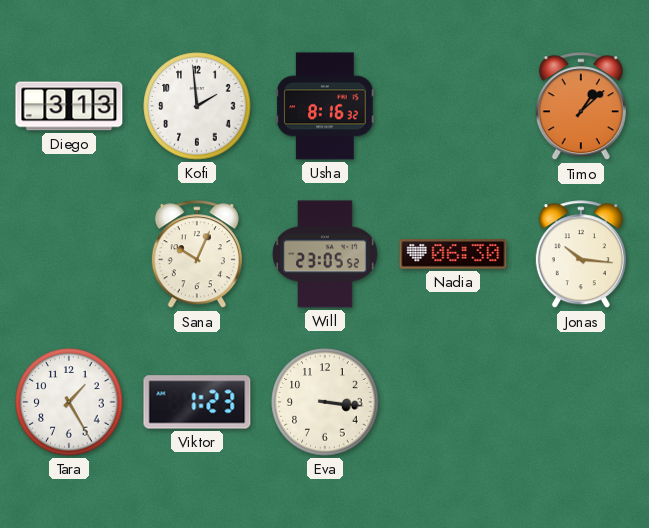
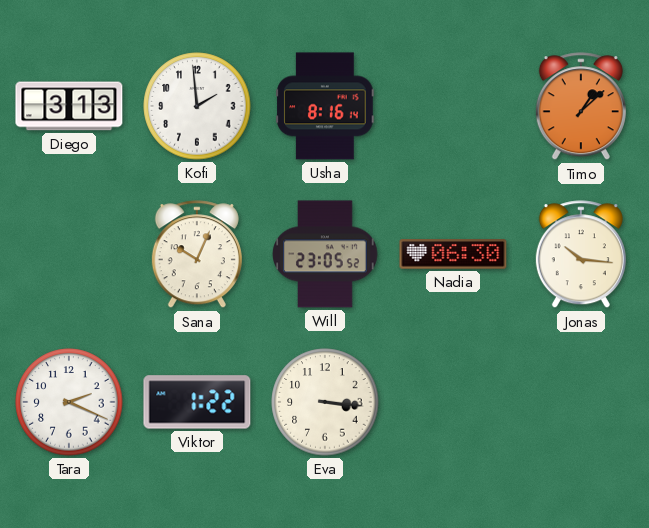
Usha: 8:16:32 -> 8:16:14
Tara: 1:25 -> 2:19
Viktor: 1:23 -> 1:22
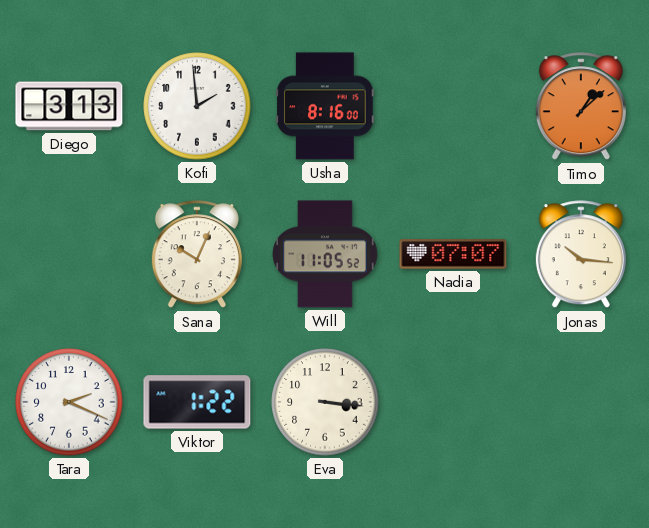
Usha: 8:16:14 -> 8:16:00
Will: 23:05 -> 11:05
Nadia: 06:30 -> 07:07
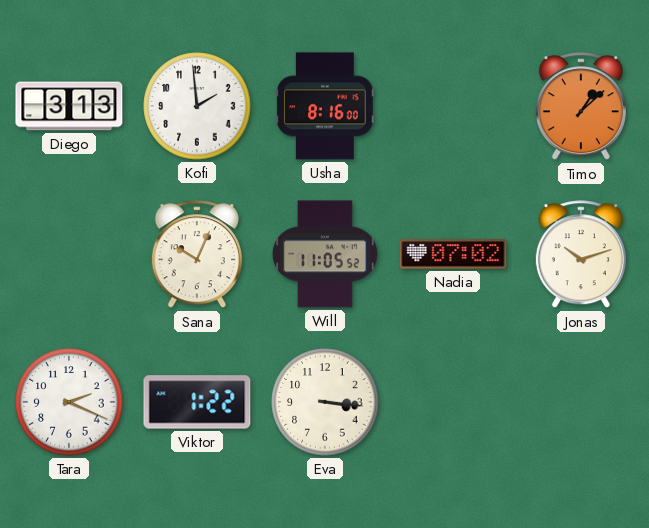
Nadia: 07:07 -> 07:02
Jonas: 10:16 -> 10:12
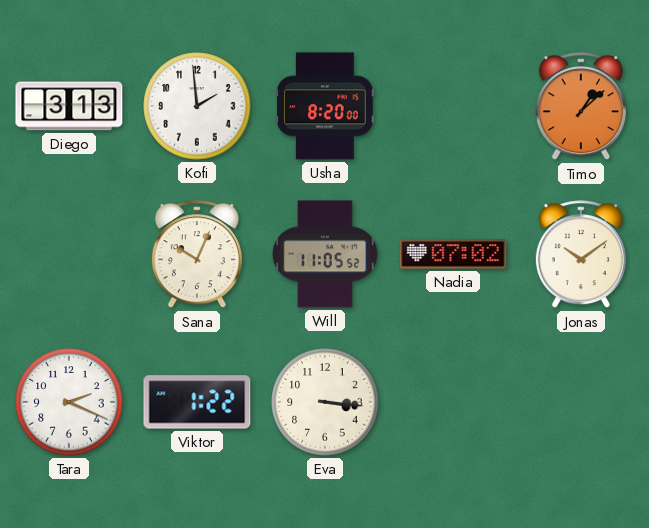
Usha: 8:16 -> 8:20
Jonas: 10:12 -> 10:09
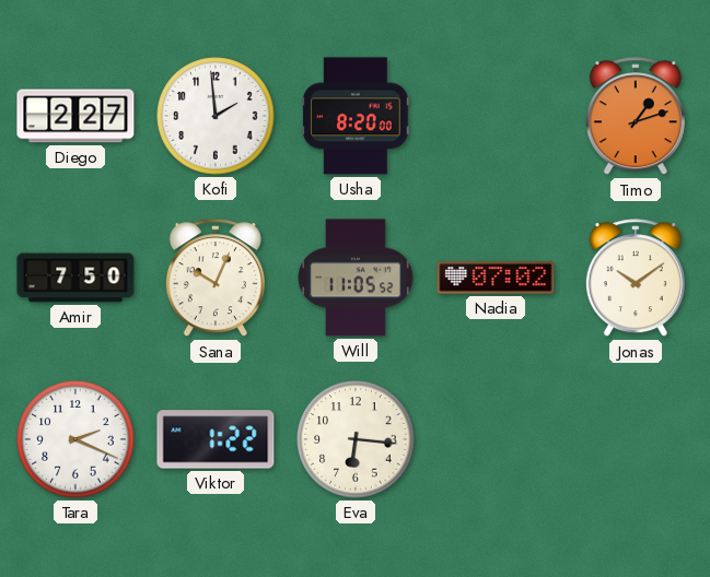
Diego: 3:13 -> 2:27
Timo: 1:08 -> 1:12
Amir: none -> 7:50
Eva: 3:16 -> 6:16
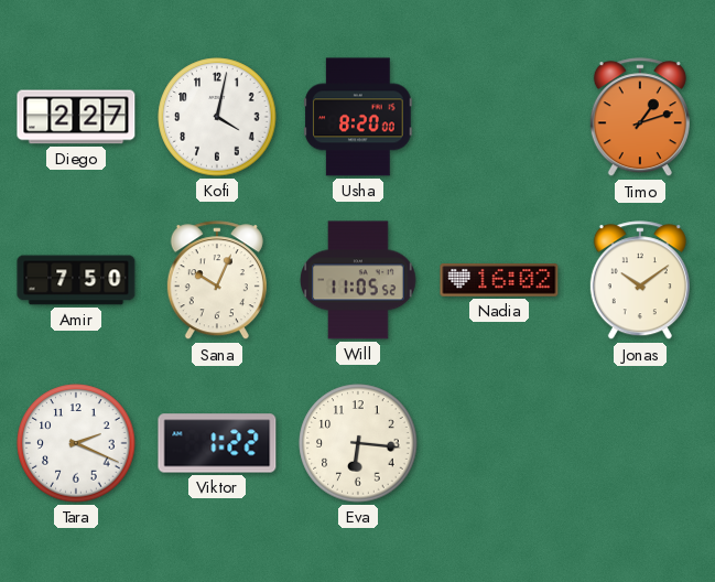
Kofi: 1:59 -> 4:02
Nadia: 07:02 -> 16:02
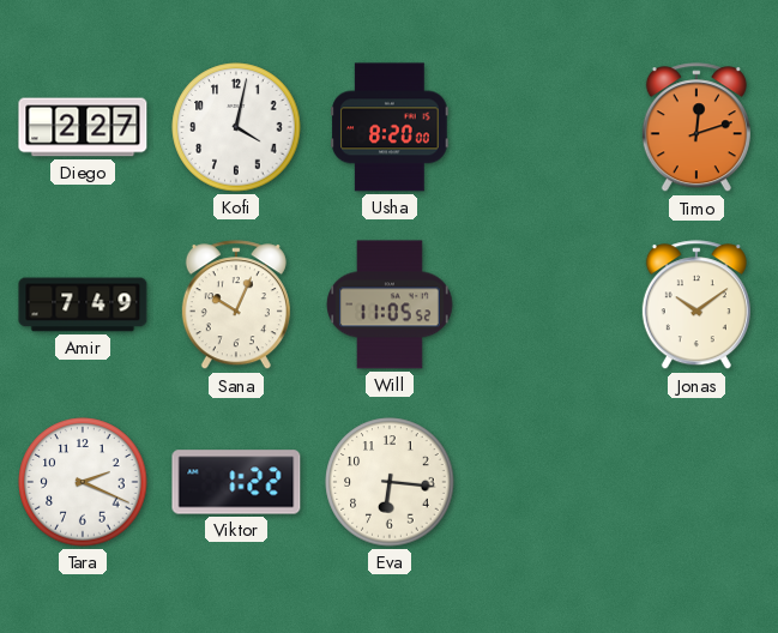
Timo: 1:12 -> 12:12
Amir: 7:50 -> 7:49
Nadia: 16:02 -> none
